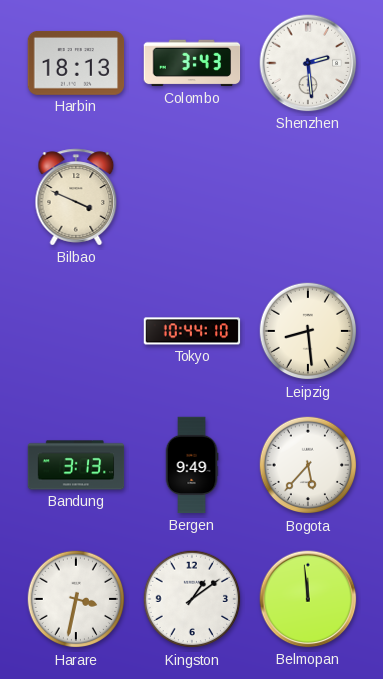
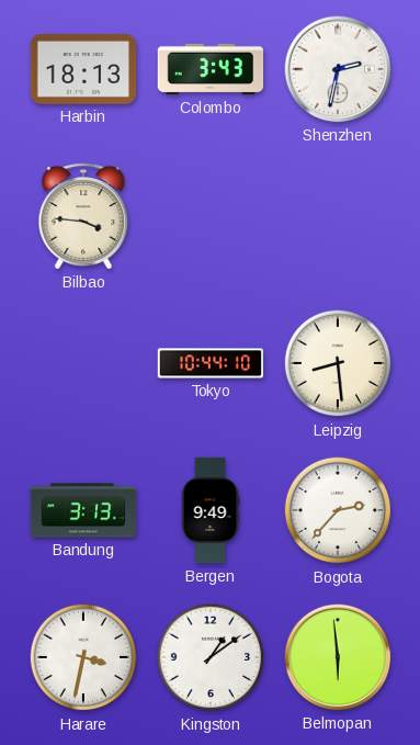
Shenzhen: 2:29 -> 2:32
Bilbao: 3:49 -> 3:46
Bogota: 5:37 -> 2:37
Belmopan: 11:59 -> 5:59
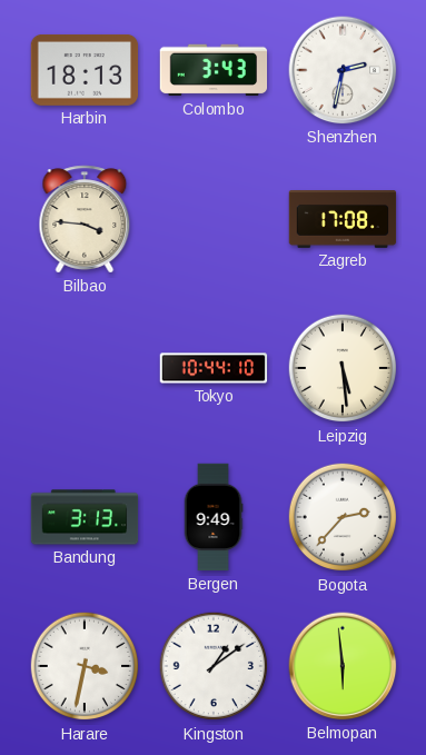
Zagreb: none -> 17:08
Leipzig: 8:29 -> 5:29
